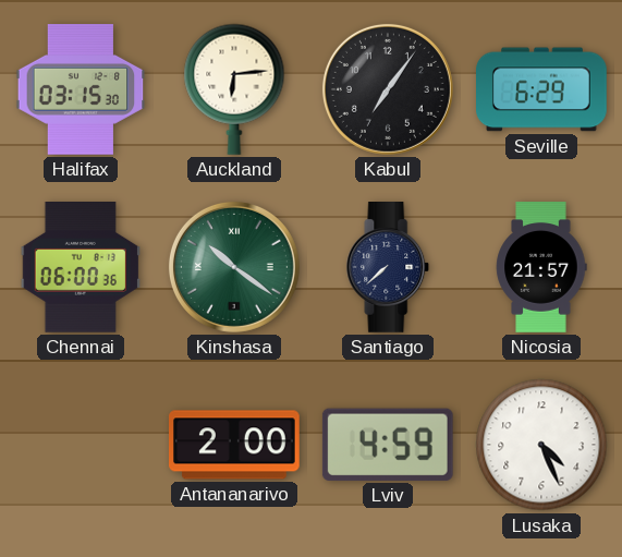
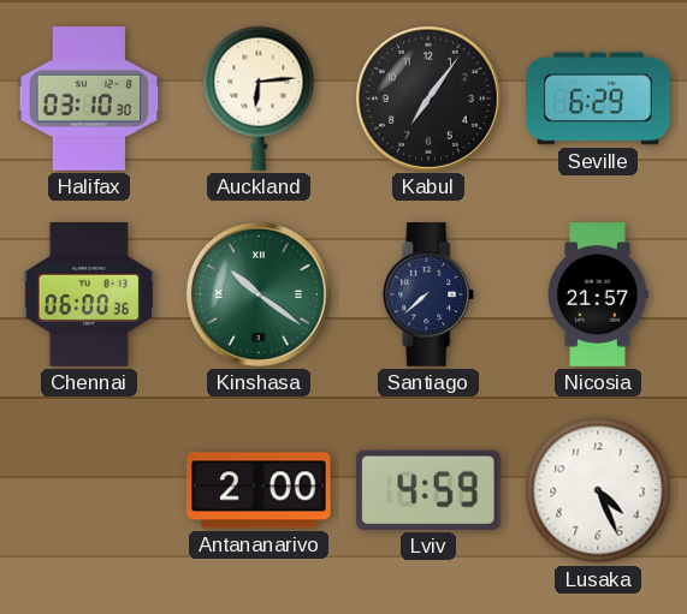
Halifax: 03:15 -> 03:10
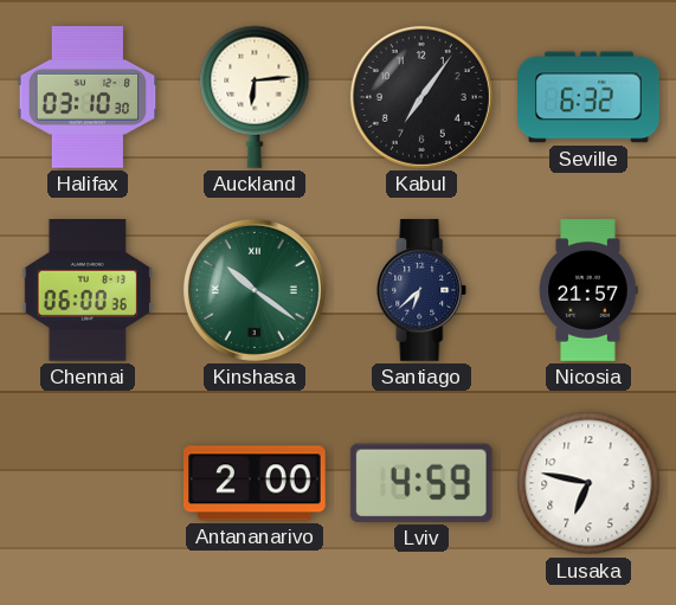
Seville: 6:29 -> 6:32
Santiago: 7:38 -> 6:38
Lusaka: 4:26 -> 6:47
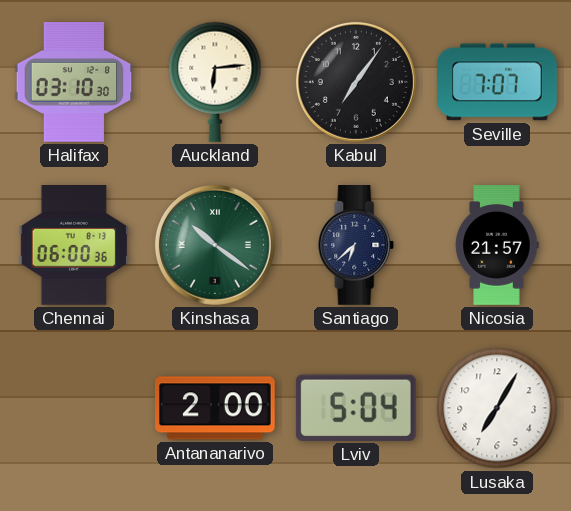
Seville: 6:32 -> 7:07
Lviv: 4:59 -> 5:04
Lusaka: 6:47 -> 7:05
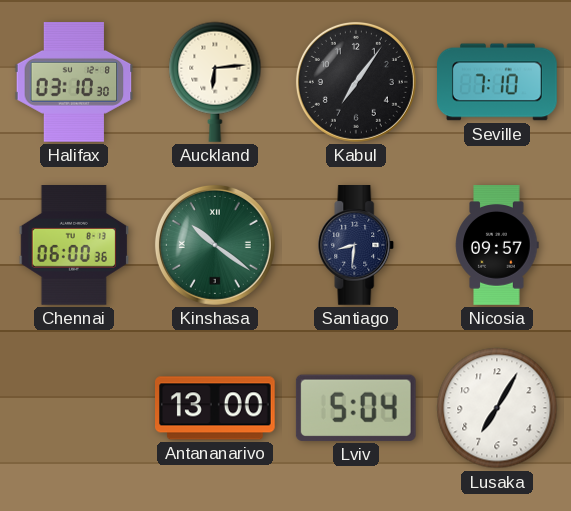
Seville: 7:07 -> 7:10
Santiago: 6:38 -> 8:31
Nicosia: 21:57 -> 09:57
Antananarivo: 2:00 -> 13:00
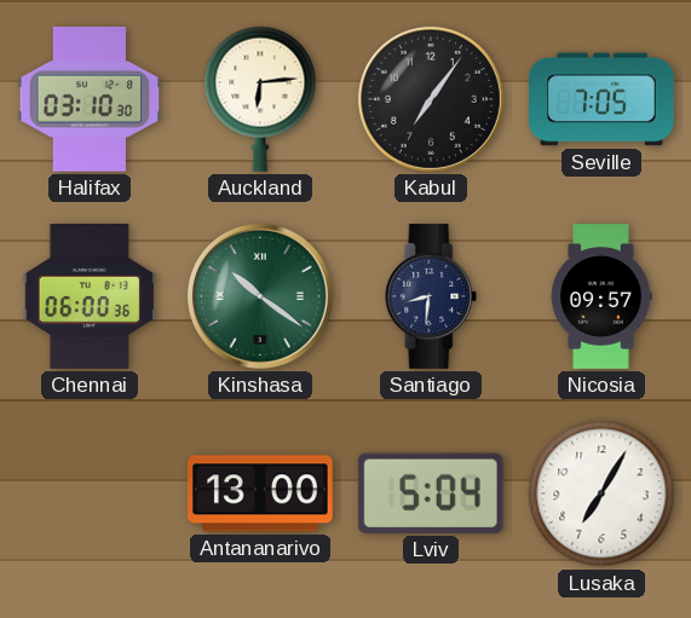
Seville: 7:10 -> 7:05
